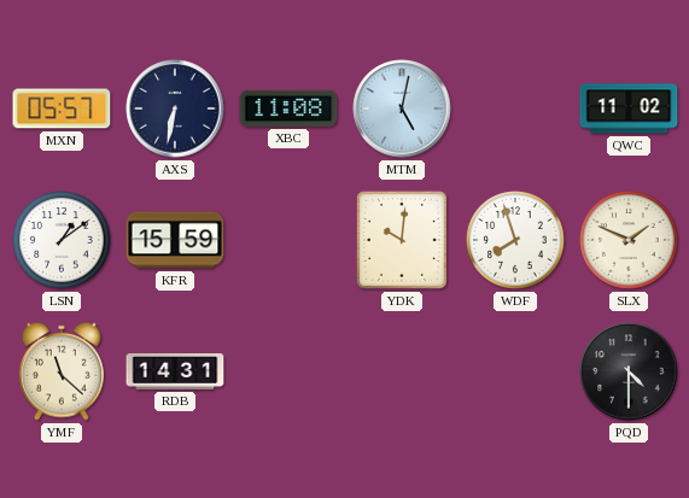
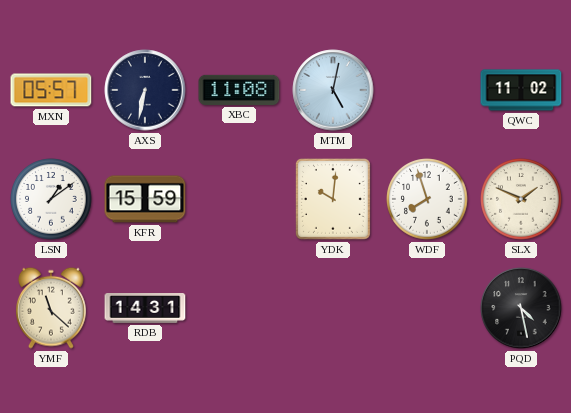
PQD: 4:30 -> 4:28
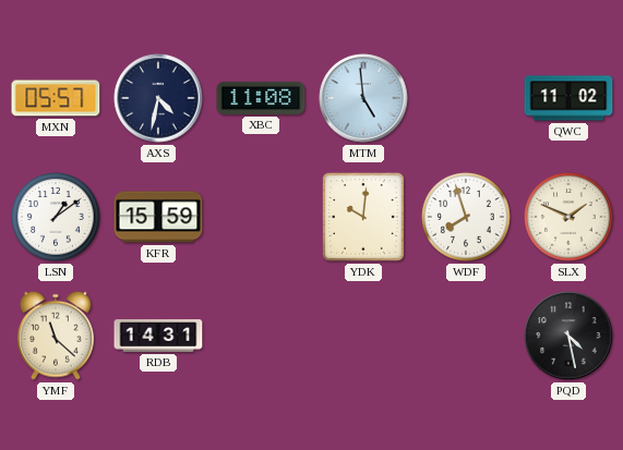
AXS: 6:32 -> 4:32
MTM: 5:02 -> 4:59
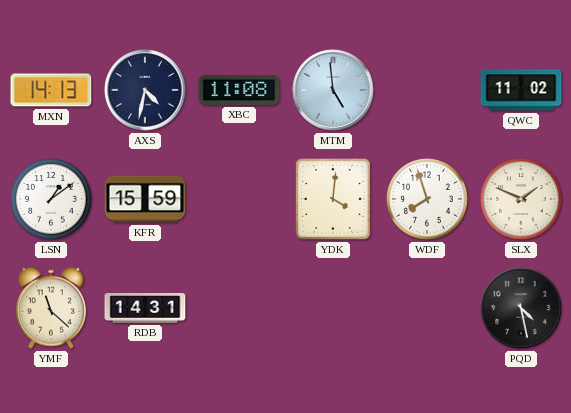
MXN: 05:57 -> 14:13
YDK: 10:01 -> 4:01
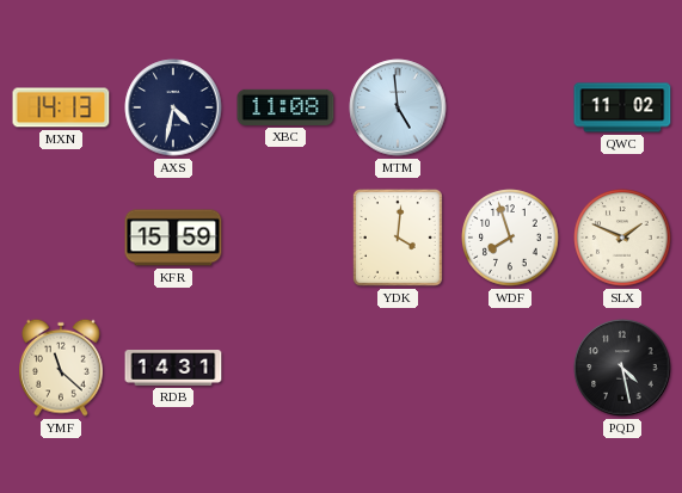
LSN: 1:09 -> none
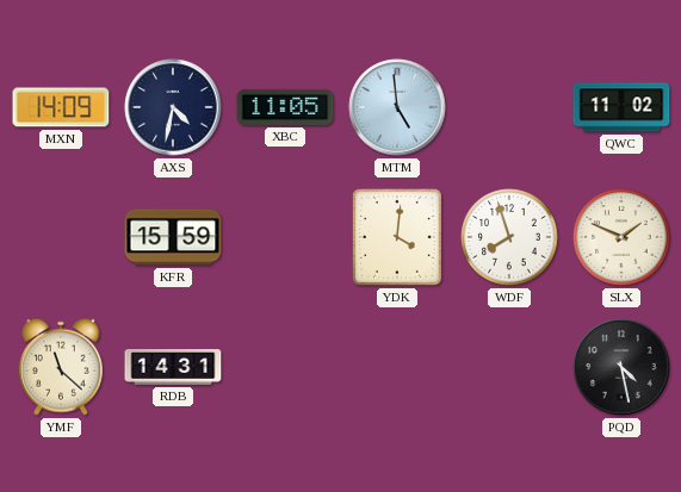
MXN: 14:13 -> 14:09
XBC: 11:08 -> 11:05
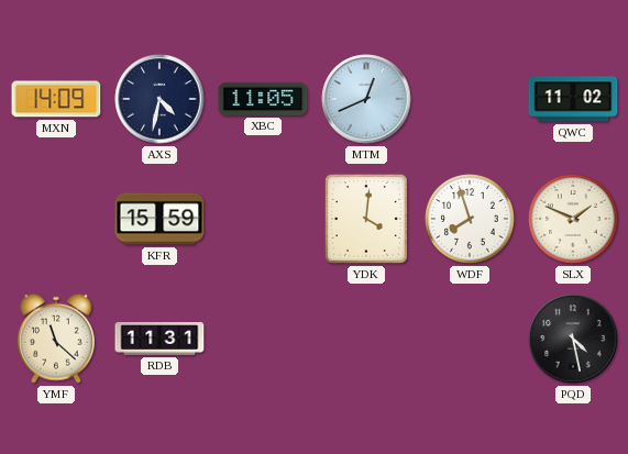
MTM: 4:59 -> 12:41
RDB: 14:31 -> 11:31
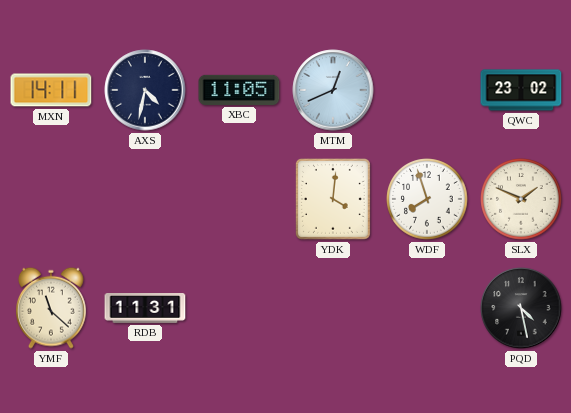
MXN: 14:09 -> 14:11
QWC: 11:02 -> 23:02
KFR: 15:59 -> none
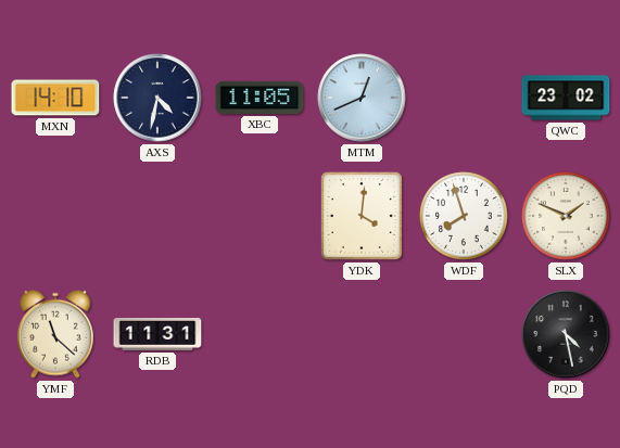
MXN: 14:11 -> 14:10
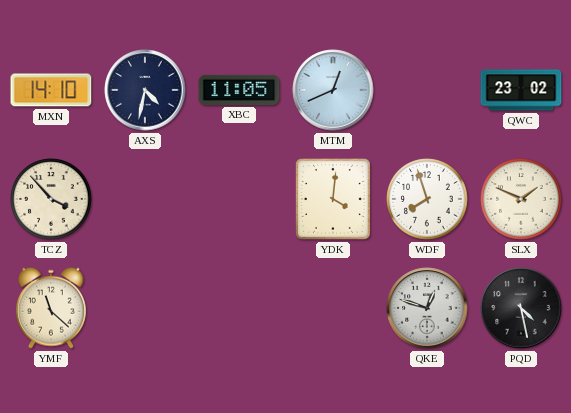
TCZ: none -> 3:53
RDB: 11:31 -> none
QKE: none -> 12:48
